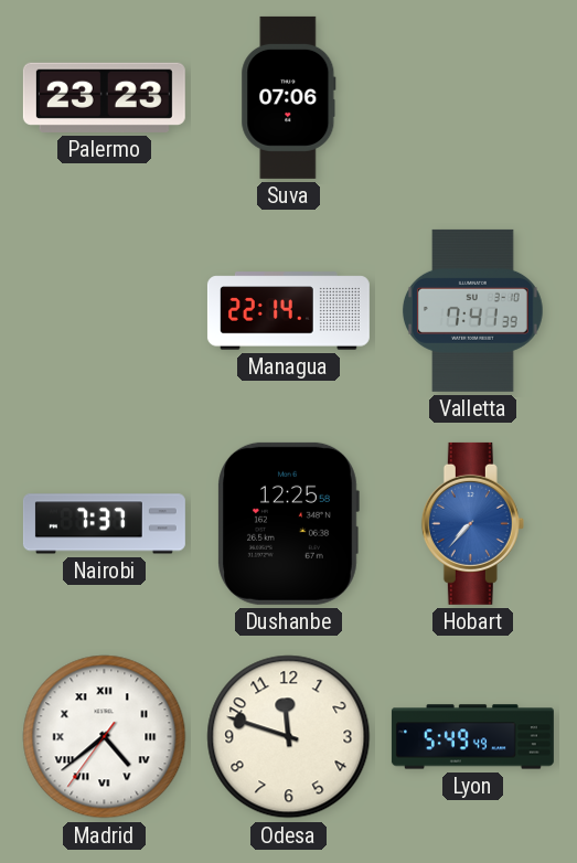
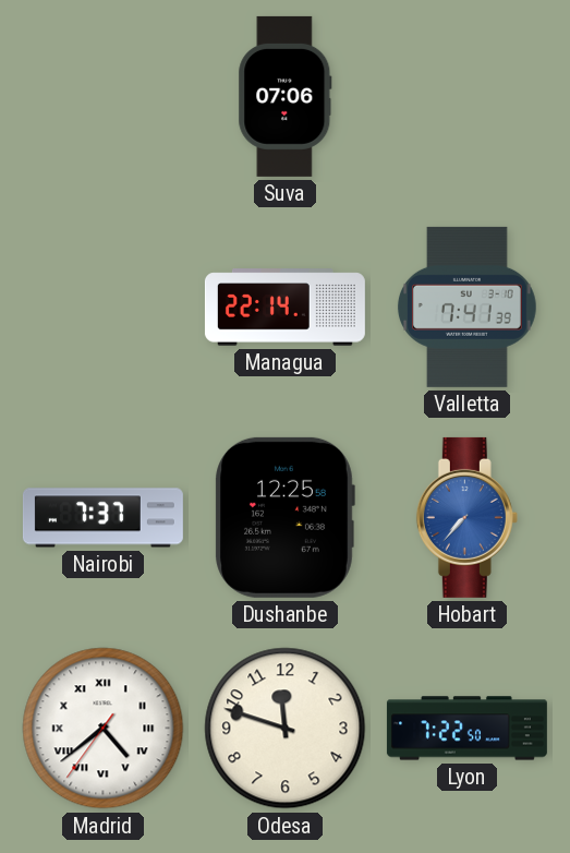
Palermo: 23:23 -> none
Lyon: 5:49 -> 7:22
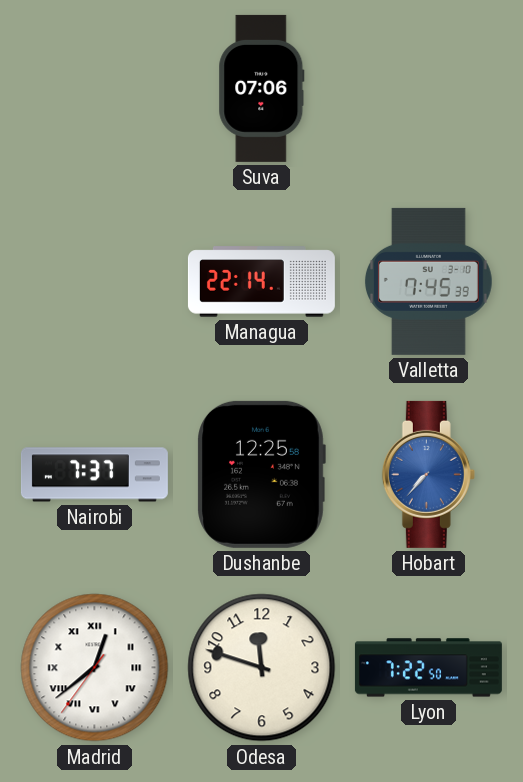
Valletta: 7:41 -> 7:45
Madrid: 4:38 -> 12:38
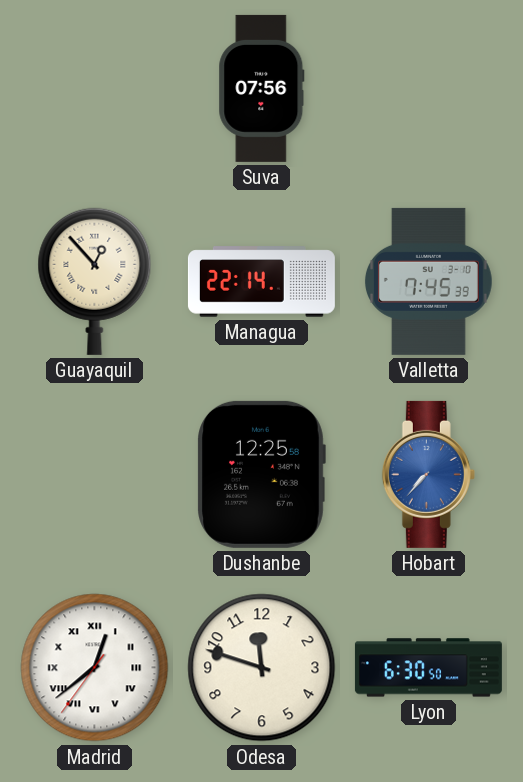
Suva: 07:06 -> 07:56
Guayaquil: none -> 12:53
Nairobi: 7:37 -> none
Lyon: 7:22 -> 6:30
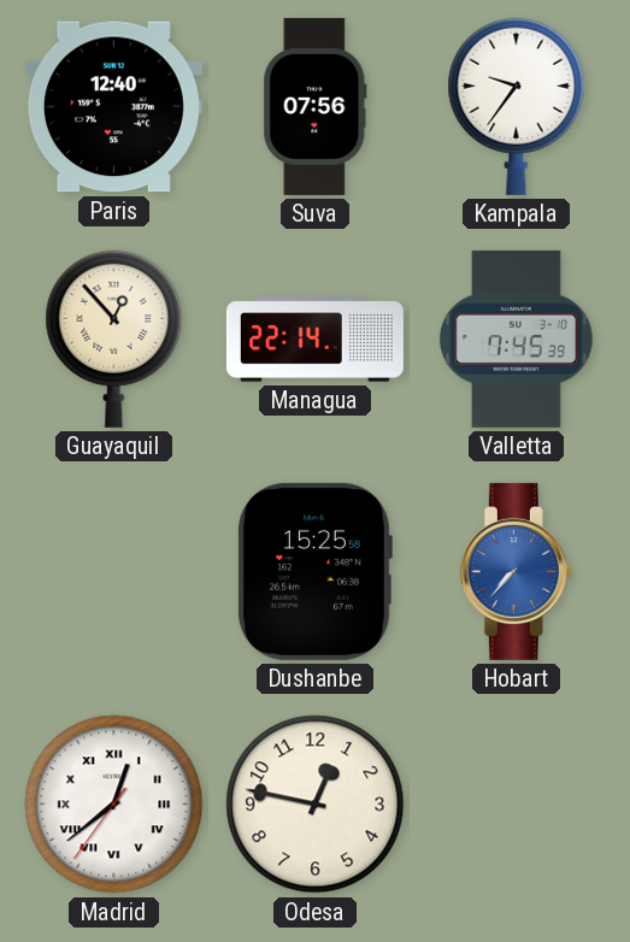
Paris: none -> 12:40
Kampala: none -> 9:36
Dushanbe: 12:25 -> 15:25
Odesa: 11:48 -> 12:47
Lyon: 6:30 -> none
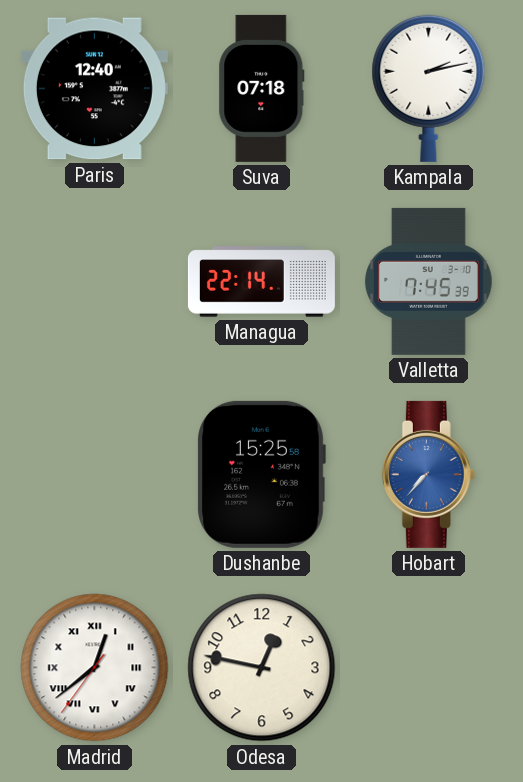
Suva: 07:56 -> 07:18
Kampala: 9:36 -> 2:13
Guayaquil: 12:53 -> none
